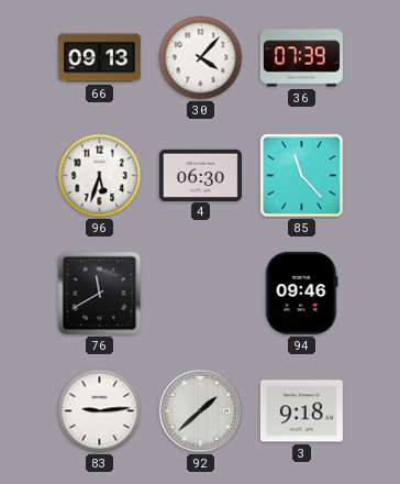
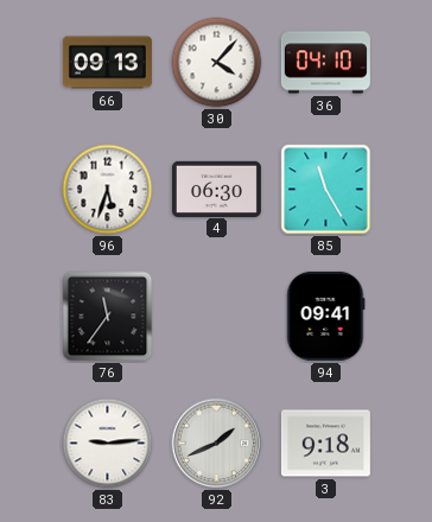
36: 07:39 -> 04:10
85: 11:23 -> 11:25
76: 11:40 -> 11:36
94: 09:46 -> 09:41
92: 1:38 -> 1:41
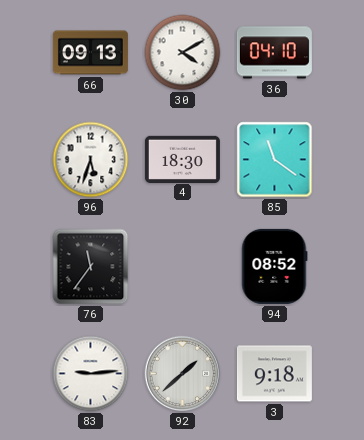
30: 4:07 -> 4:10
4: 06:30 -> 18:30
85: 11:25 -> 11:21
94: 09:41 -> 08:52
92: 1:41 -> 1:38
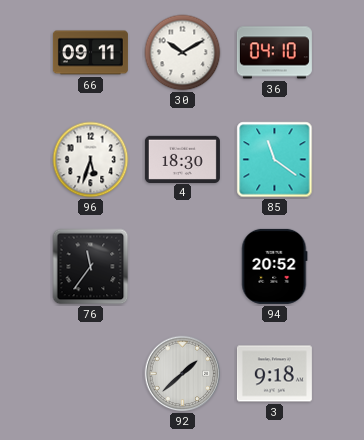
66: 09:13 -> 09:11
30: 4:10 -> 10:10
94: 08:52 -> 20:52
83: 9:14 -> none
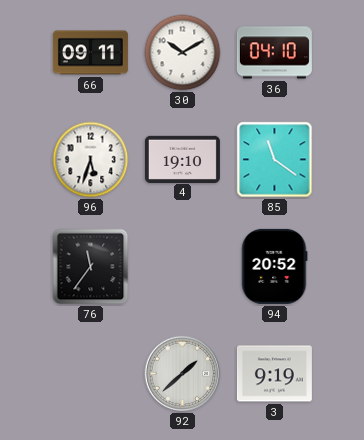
4: 18:30 -> 19:10
3: 9:18 -> 9:19
